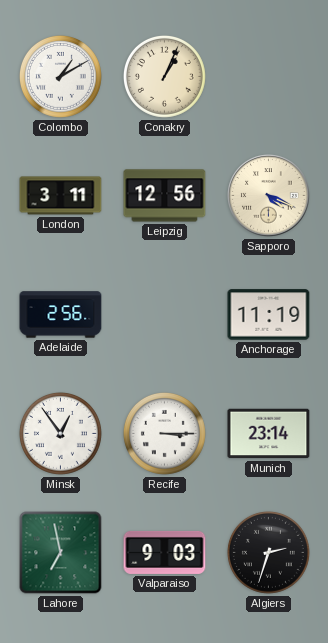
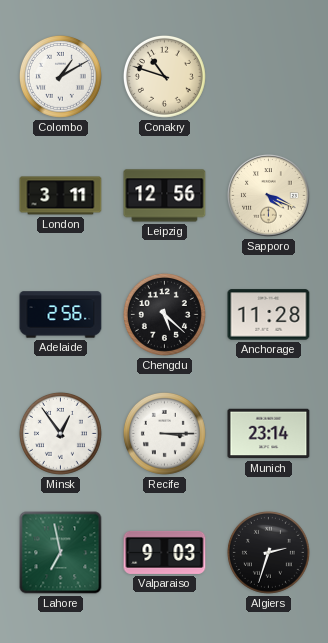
Conakry: 1:04 -> 10:48
Chengdu: none -> 5:22
Anchorage: 11:19 -> 11:28
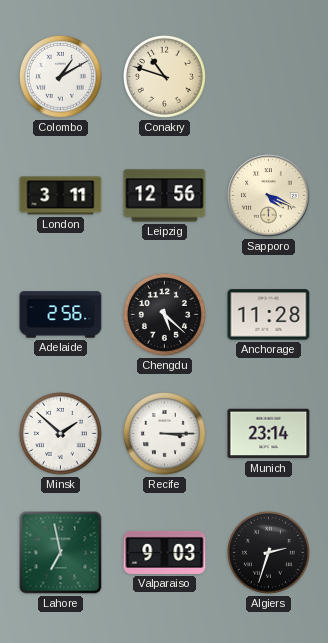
Minsk: 12:54 -> 1:52
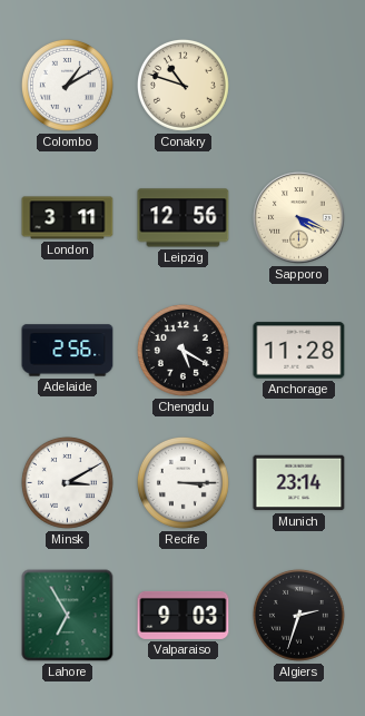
Chengdu: 5:22 -> 5:20
Minsk: 1:52 -> 3:10
Lahore: 6:58 -> 6:55
